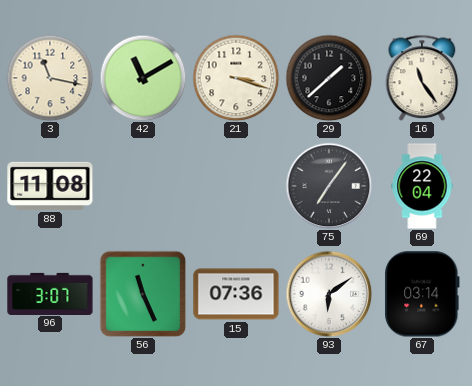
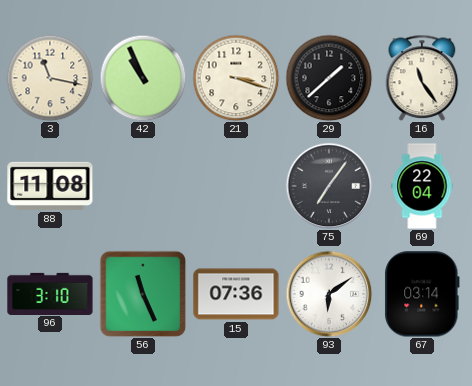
42: 11:10 -> 10:56
96: 3:07 -> 3:10
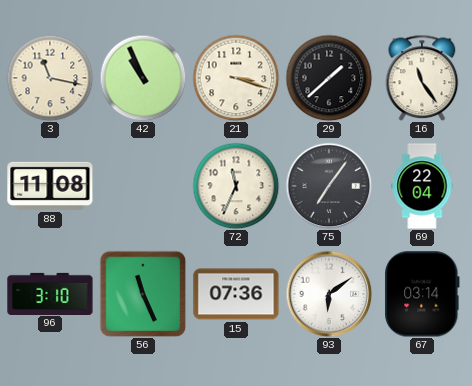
72: none -> 11:34
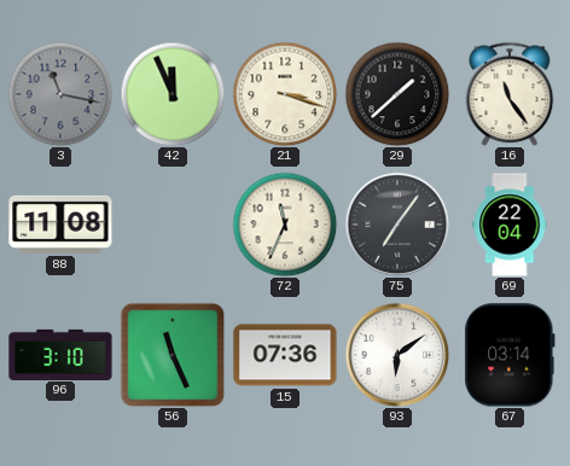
3 dial: cream -> grey
42: 10:56 -> 11:56
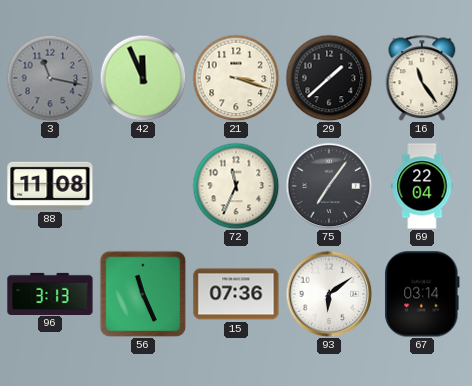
96: 3:10 -> 3:13
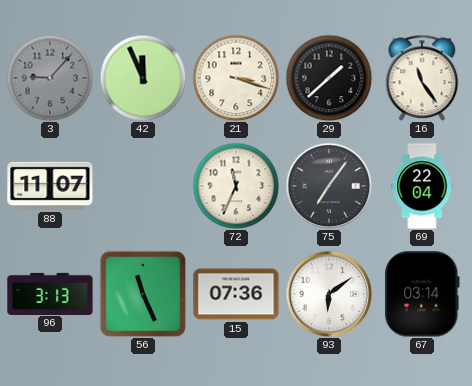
3: 11:17 -> 9:07
88: 11:08 -> 11:07
